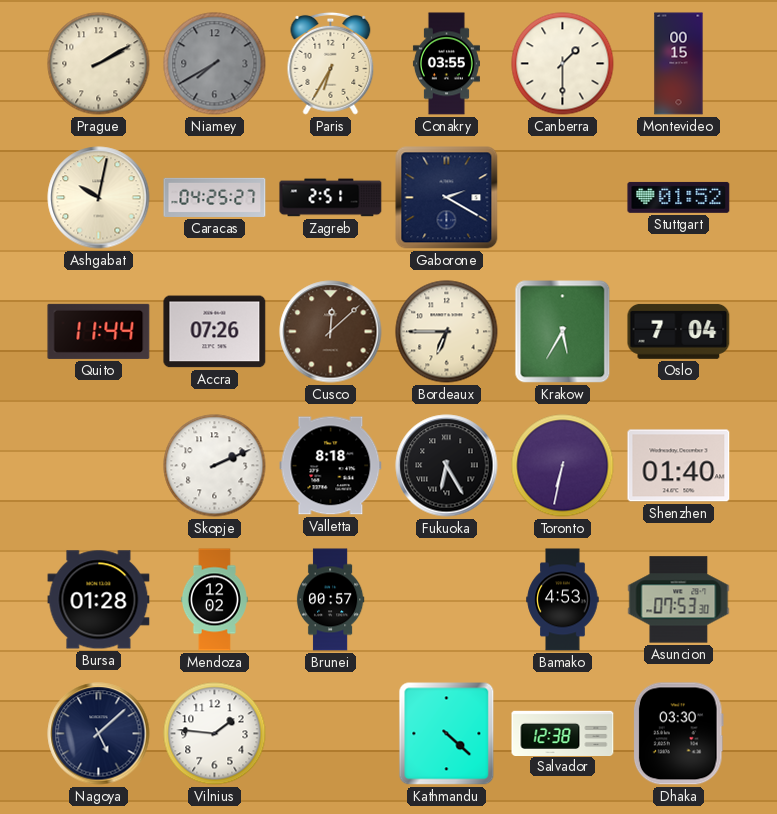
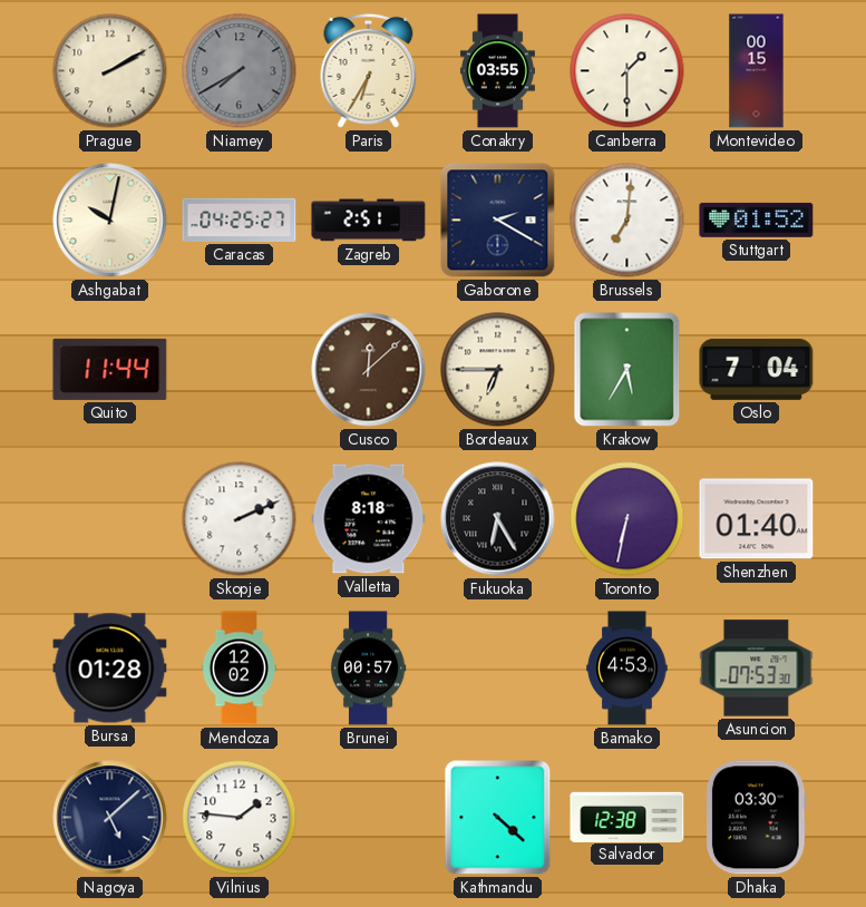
Brussels: none -> 7:01
Accra: 07:26 -> none
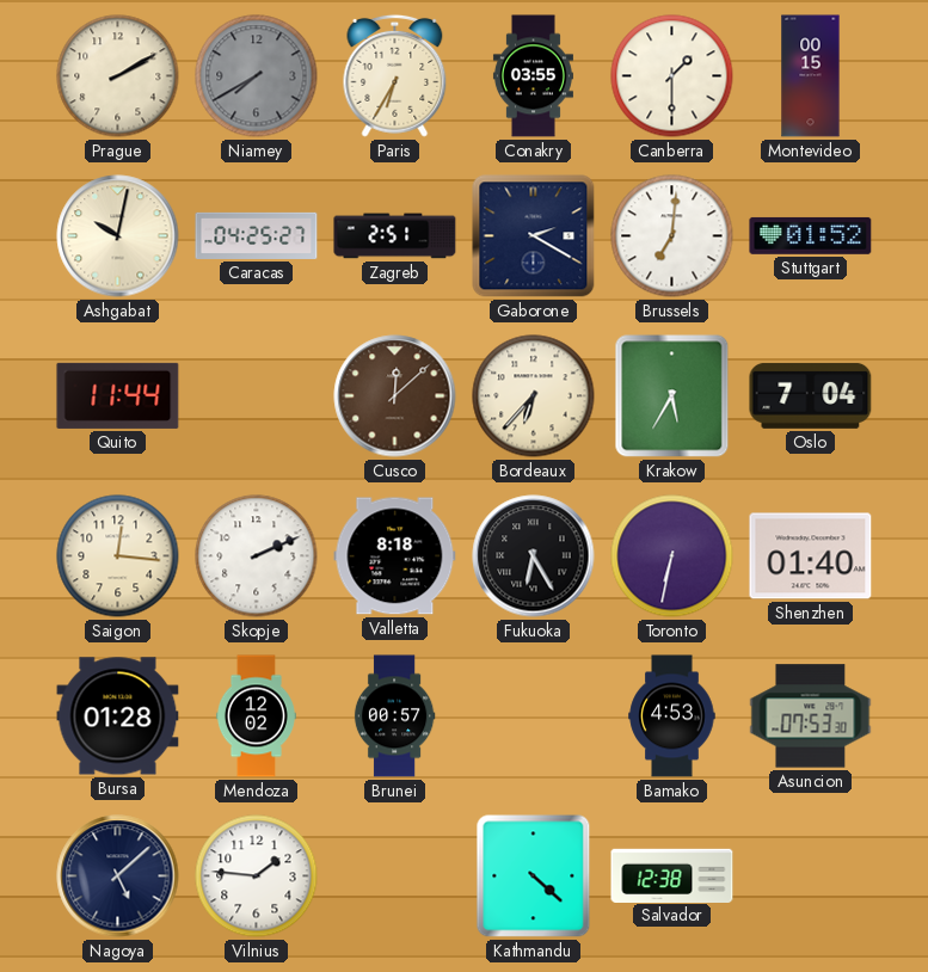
Bordeaux: 6:45 -> 6:37
Saigon: none -> 12:16
Dhaka: 03:30 -> none
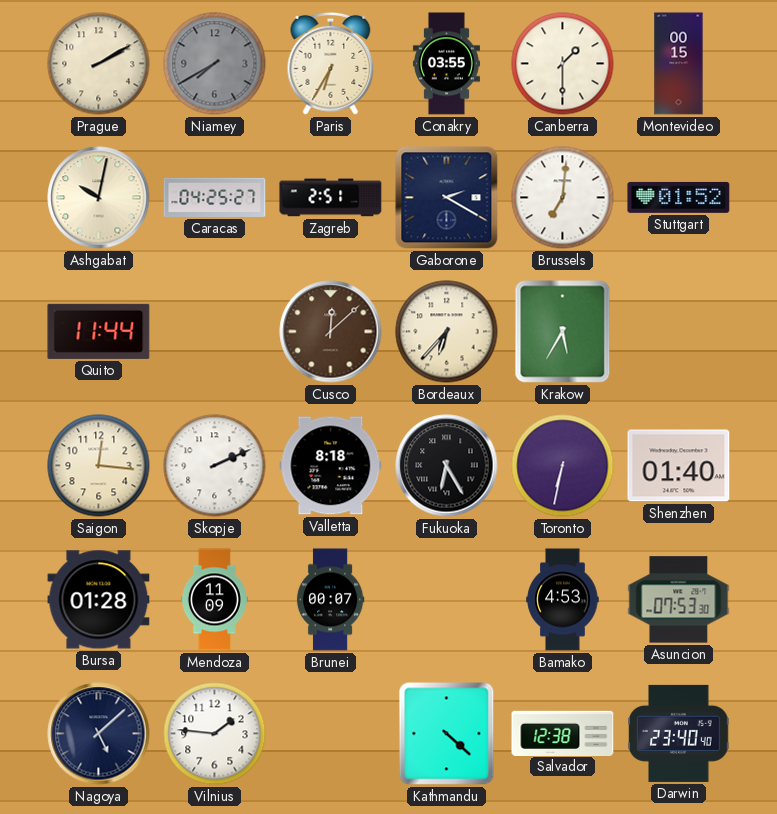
Oslo: 7:04 -> none
Mendoza: 12:02 -> 11:09
Brunei: 00:57 -> 00:07
Darwin: none -> 23:40
